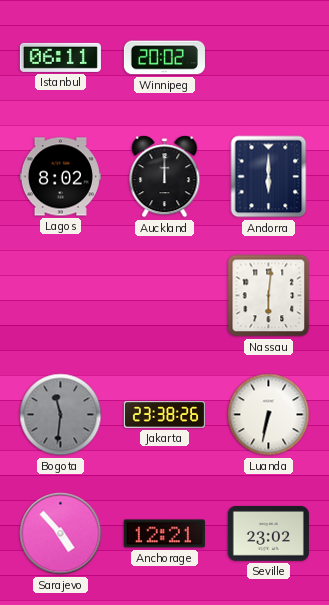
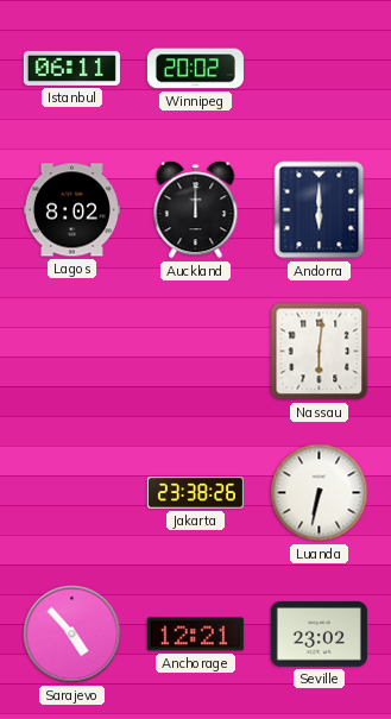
Bogota: 11:31 -> none
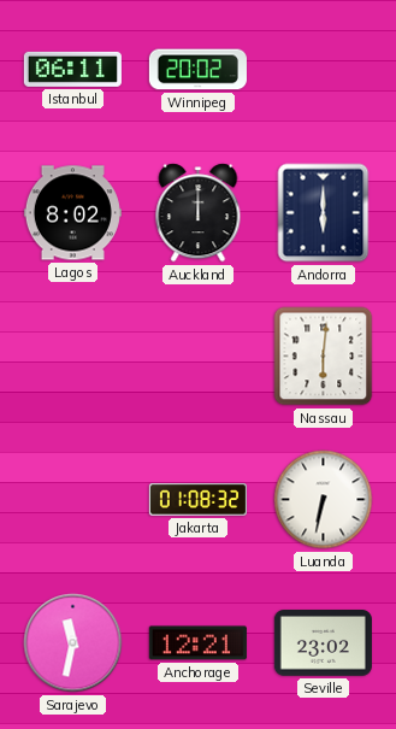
Jakarta: 23:38 -> 01:08
Sarajevo: 4:53 -> 11:32
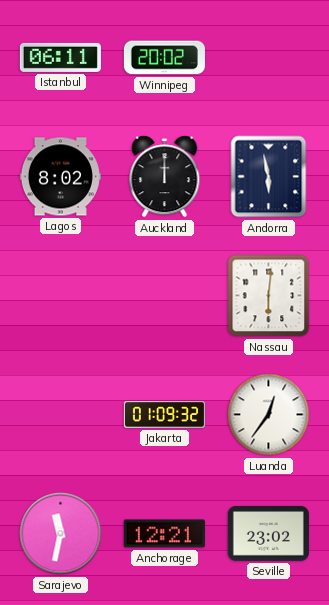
Andorra: 6:00 -> 5:58
Jakarta: 01:08 -> 01:09
Luanda: 6:32 -> 12:36
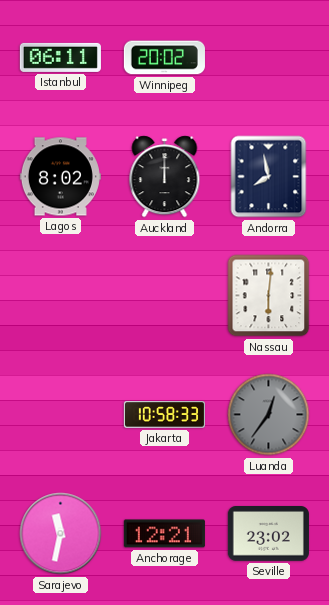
Andorra: 5:58 -> 7:58
Jakarta: 01:09 -> 10:58
Luanda dial: white -> grey
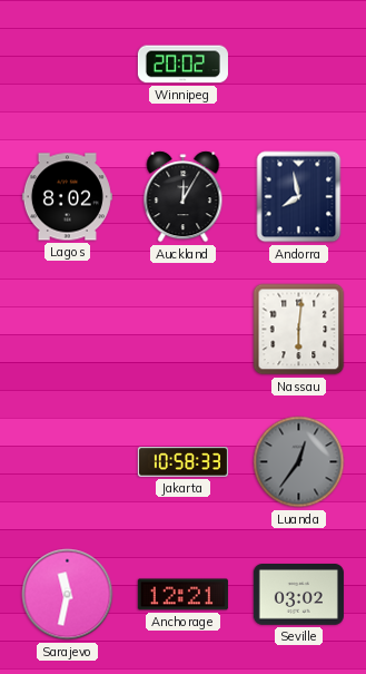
Istanbul: 06:11 -> none
Auckland: 12:00 -> 12:05
Seville: 23:02 -> 03:02
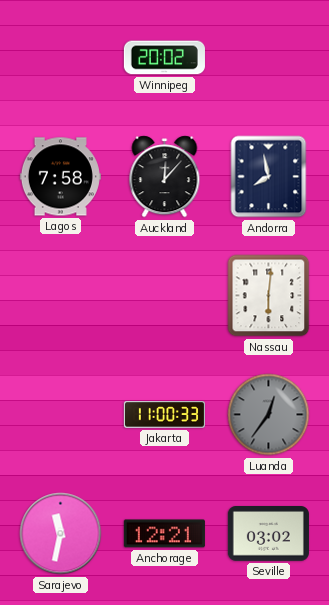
Lagos: 8:02 -> 7:58
Auckland: 12:05 -> 12:07
Jakarta: 10:58 -> 11:00
